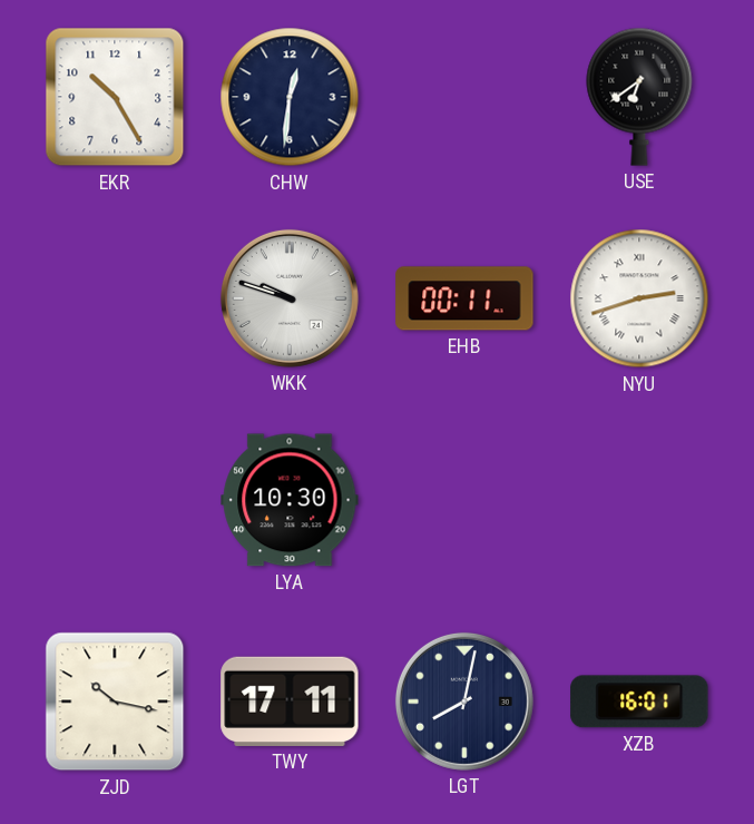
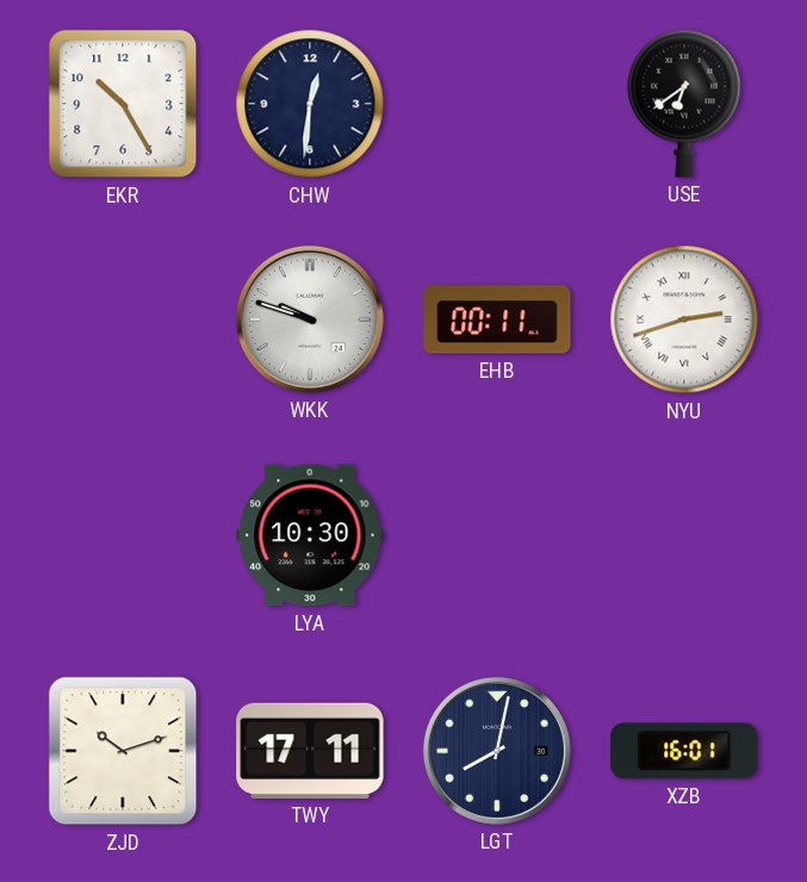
ZJD: 10:17 -> 10:12
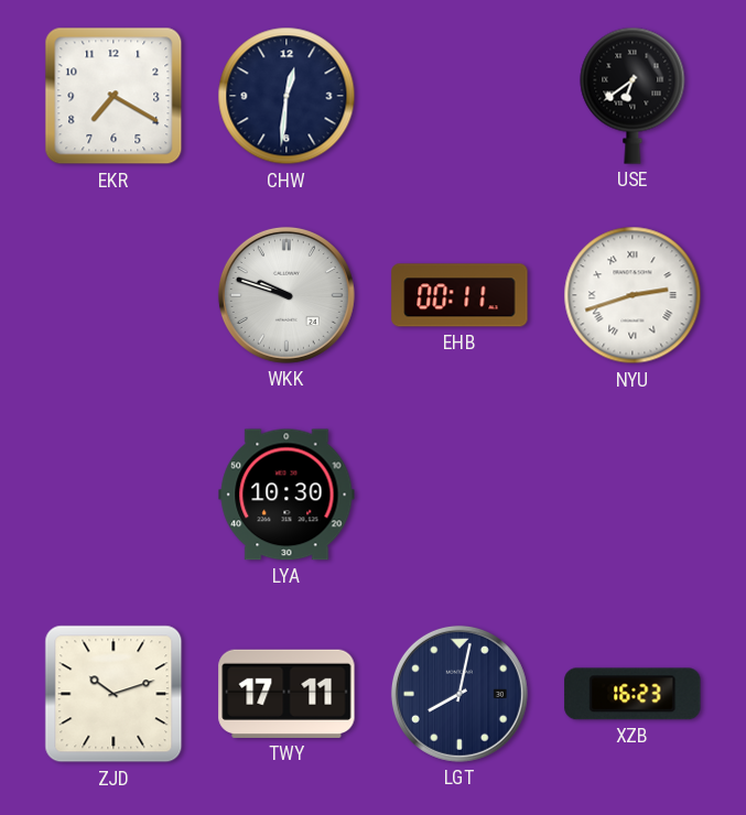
EKR: 10:25 -> 7:20
XZB: 16:01 -> 16:23
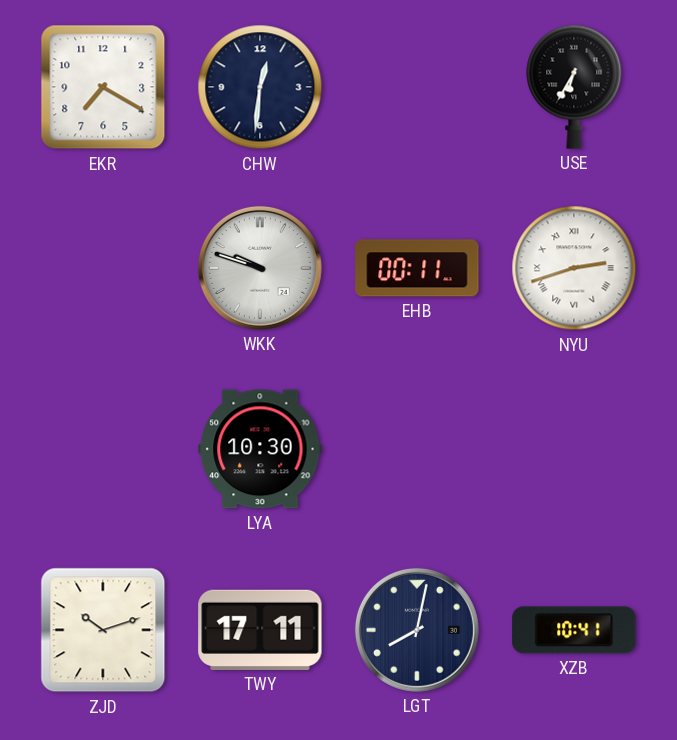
USE: 6:39 -> 6:35
XZB: 16:23 -> 10:41
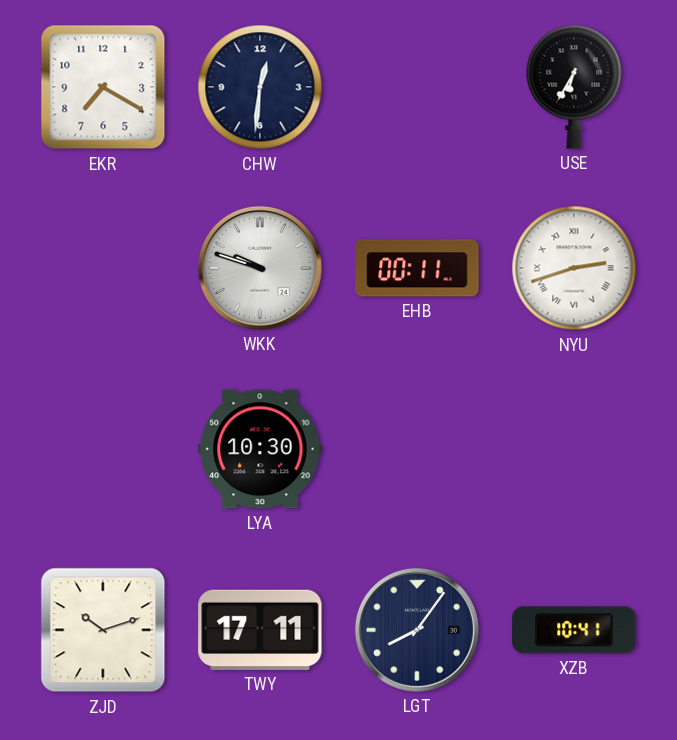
LGT: 8:02 -> 8:06
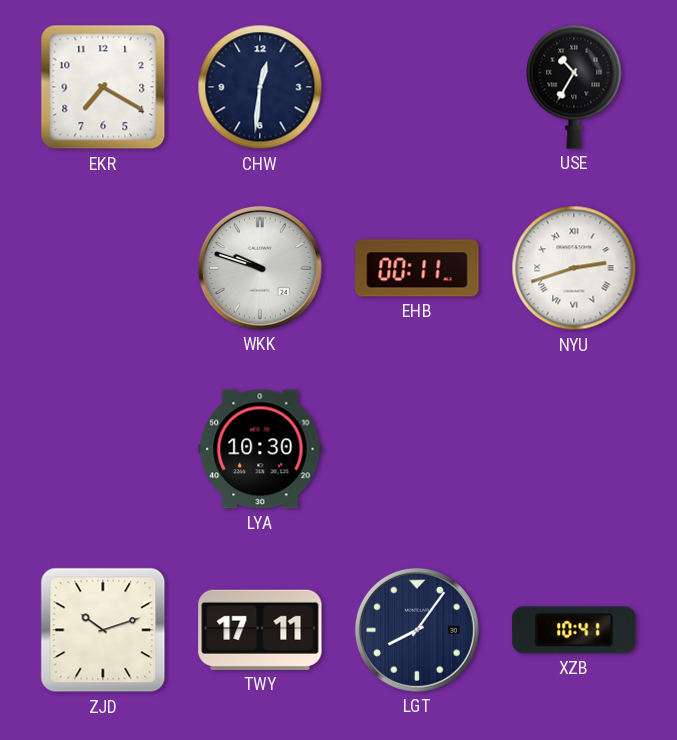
USE: 6:35 -> 10:35
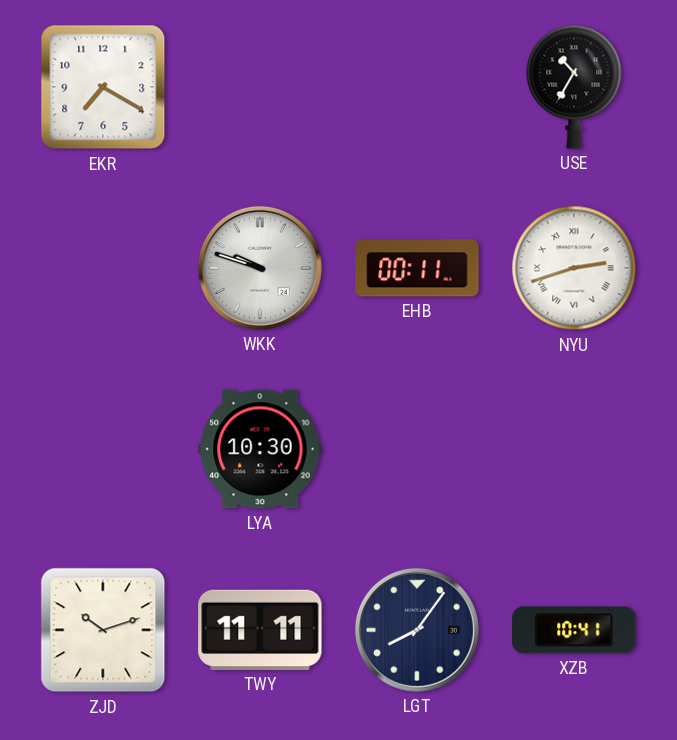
CHW: 12:31 -> none
TWY: 17:11 -> 11:11
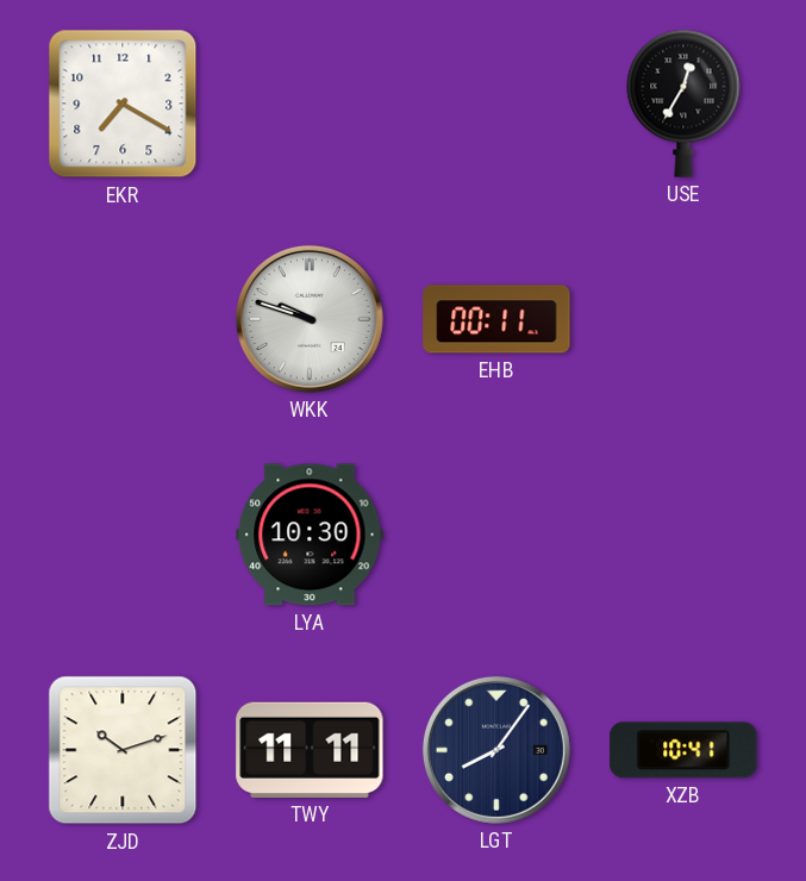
USE: 10:35 -> 12:35
NYU: 2:42 -> none
